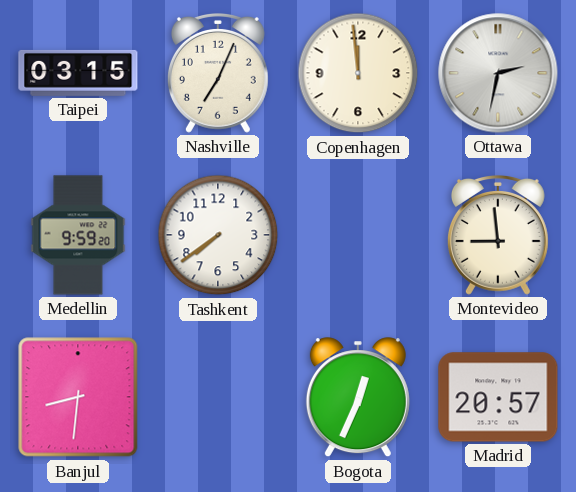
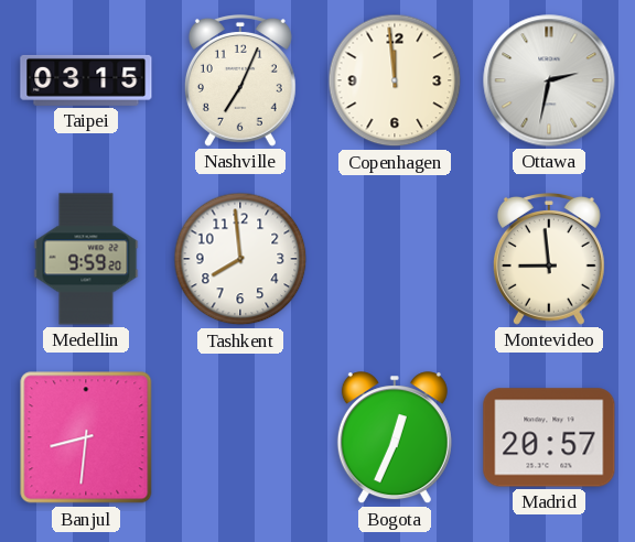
Tashkent: 7:39 -> 7:59
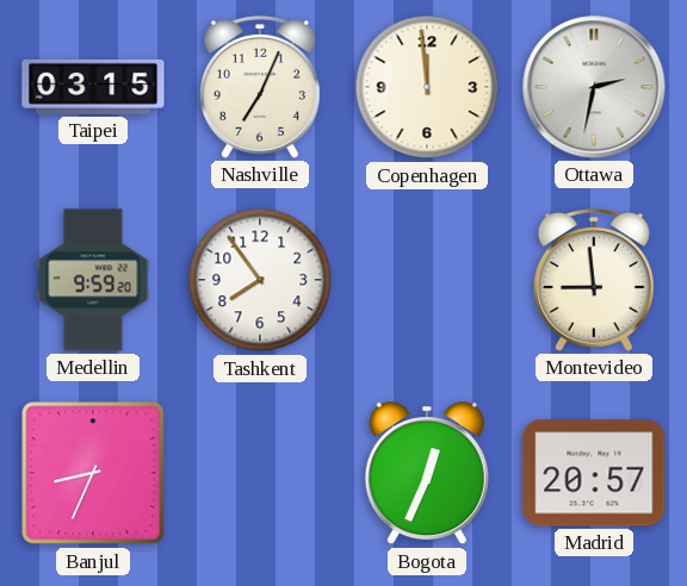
Tashkent: 7:59 -> 7:54
Banjul: 8:31 -> 8:34
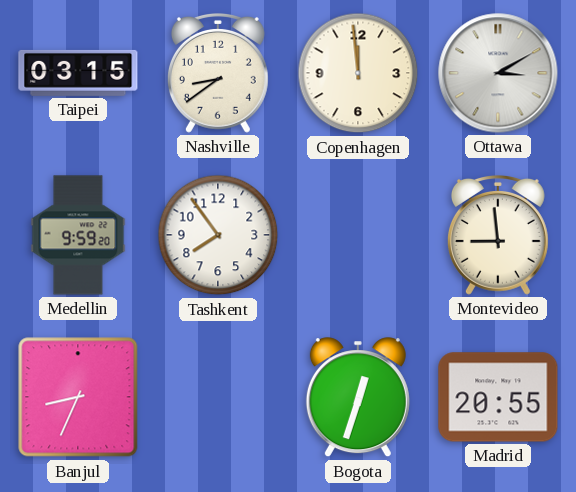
Nashville: 7:04 -> 8:39
Ottawa: 2:32 -> 3:10
Bogota: 12:34 -> 12:33
Madrid: 20:57 -> 20:55
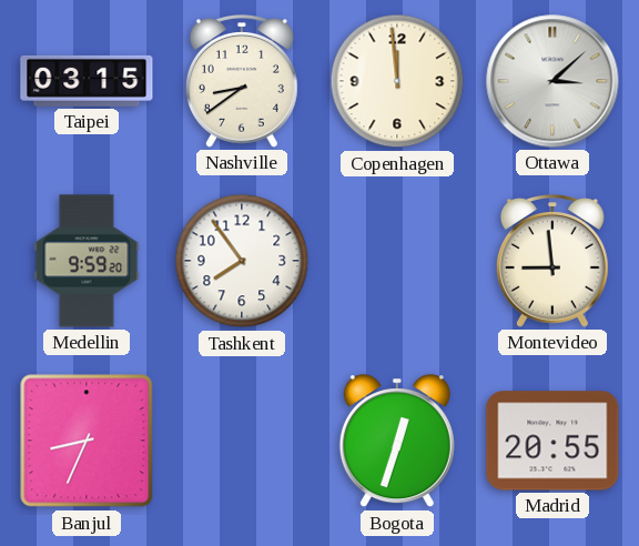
Ottawa: 3:10 -> 3:08
